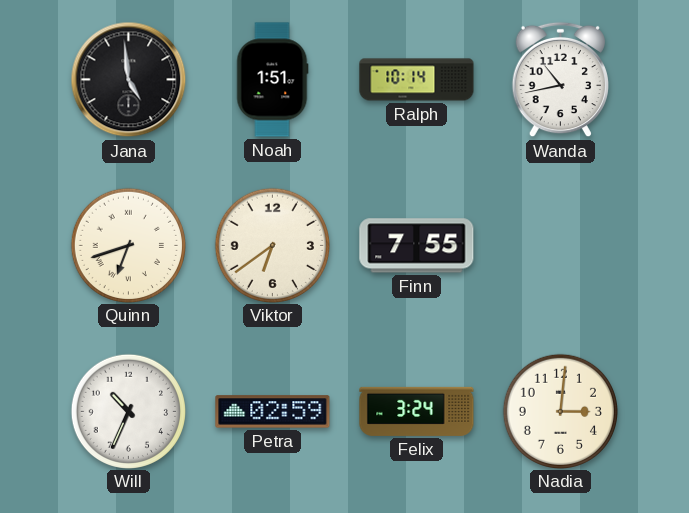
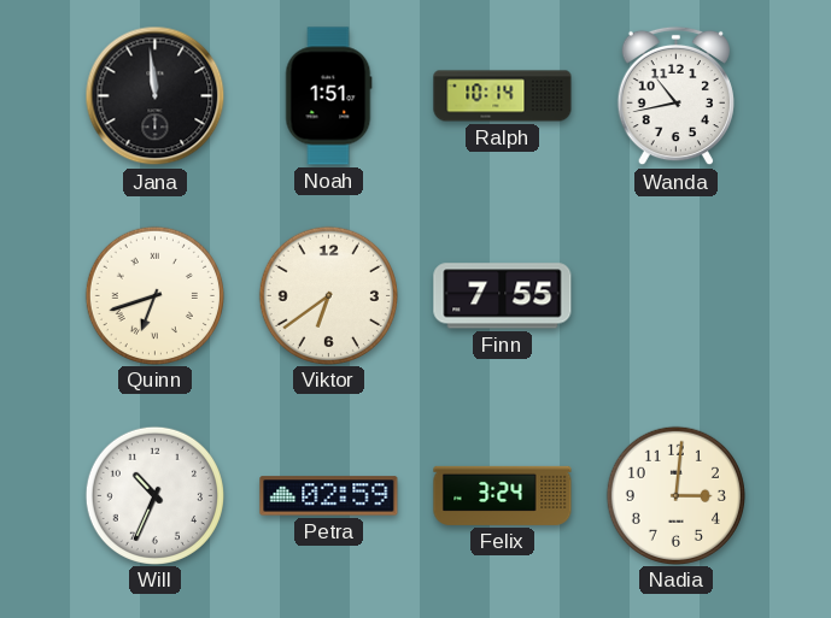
Jana: 4:59 -> 11:59
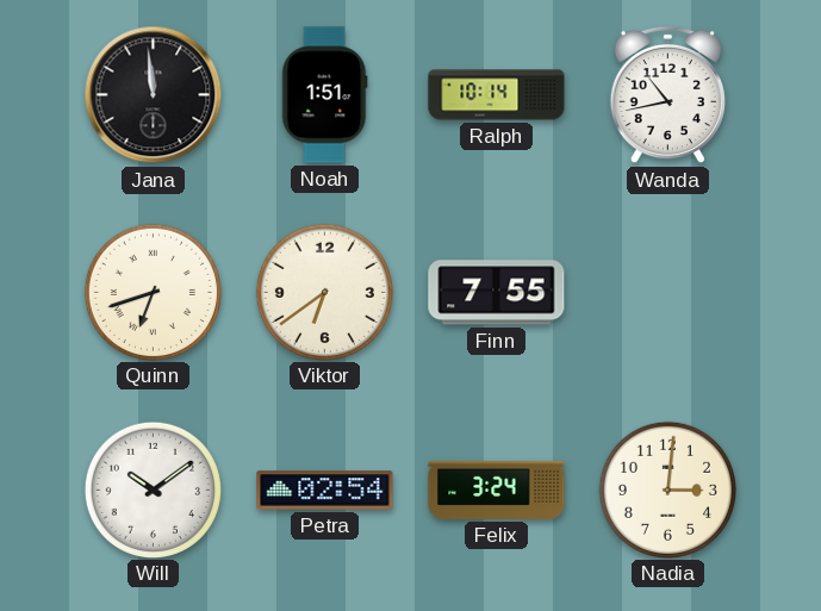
Will: 10:34 -> 10:09
Petra: 02:59 -> 02:54
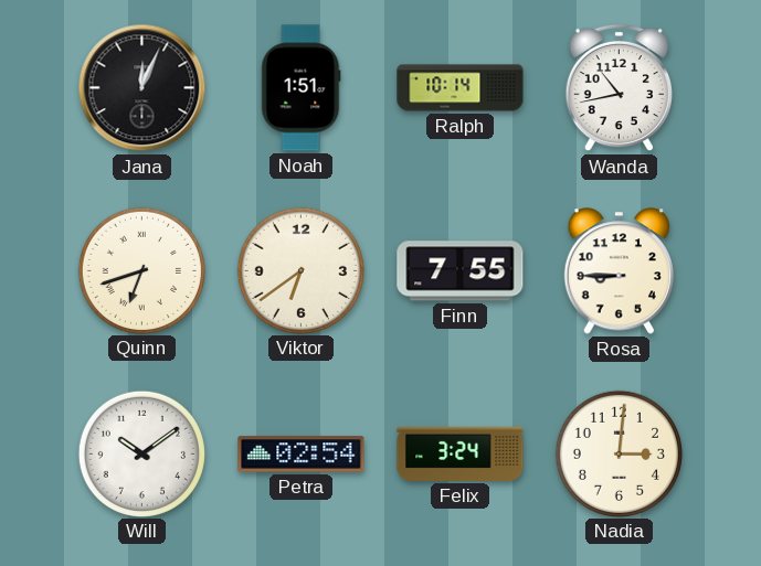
Jana: 11:59 -> 12:04
Rosa: none -> 8:45
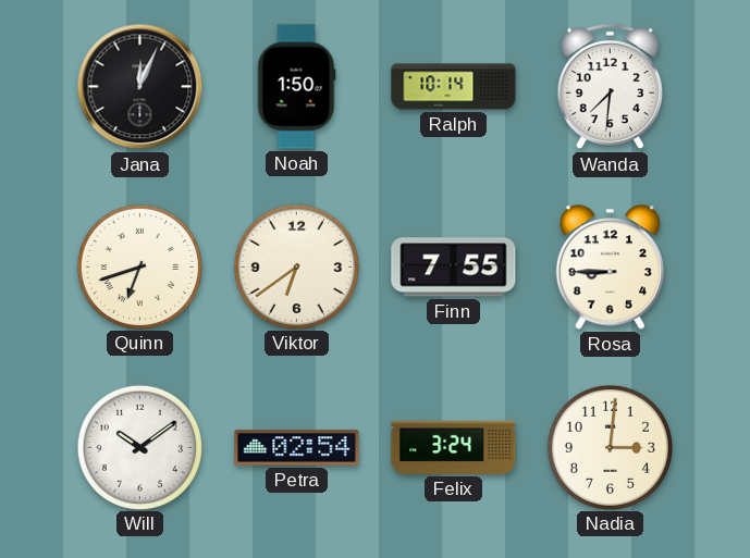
Noah: 1:51 -> 1:50
Wanda: 10:43 -> 7:31
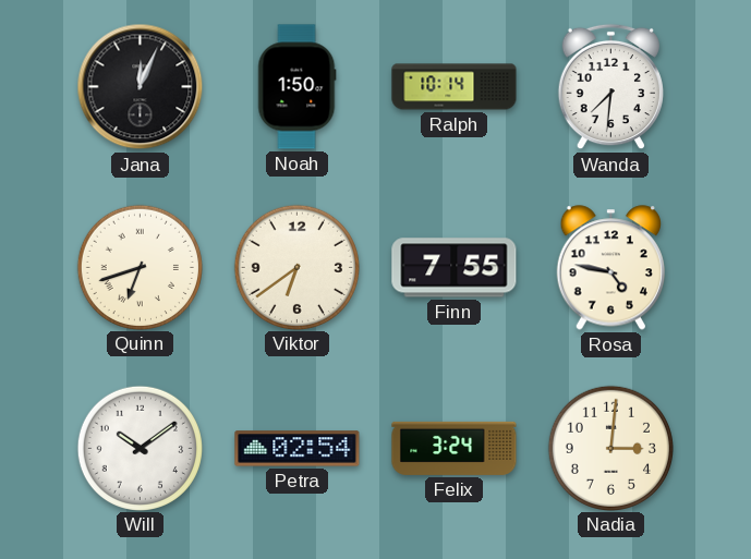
Rosa: 8:45 -> 4:47
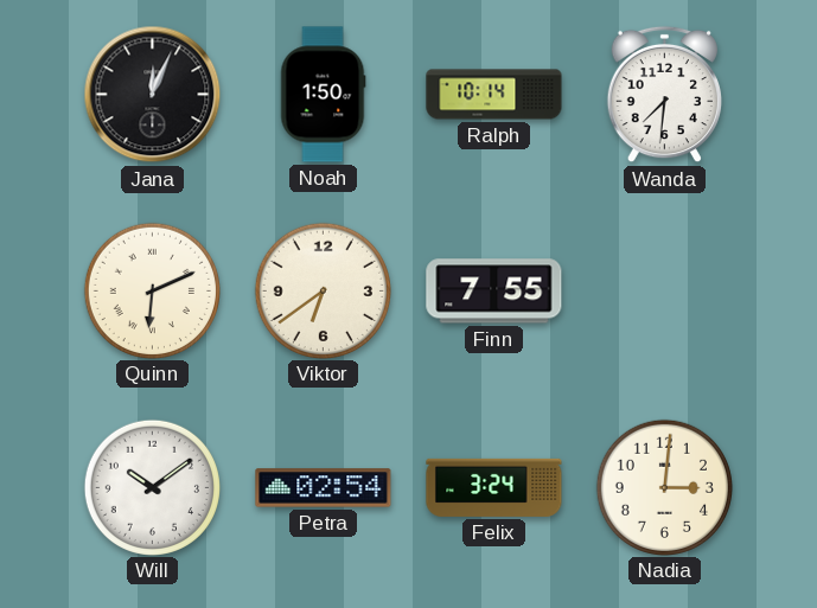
Quinn: 6:42 -> 6:11
Rosa: 4:47 -> none
